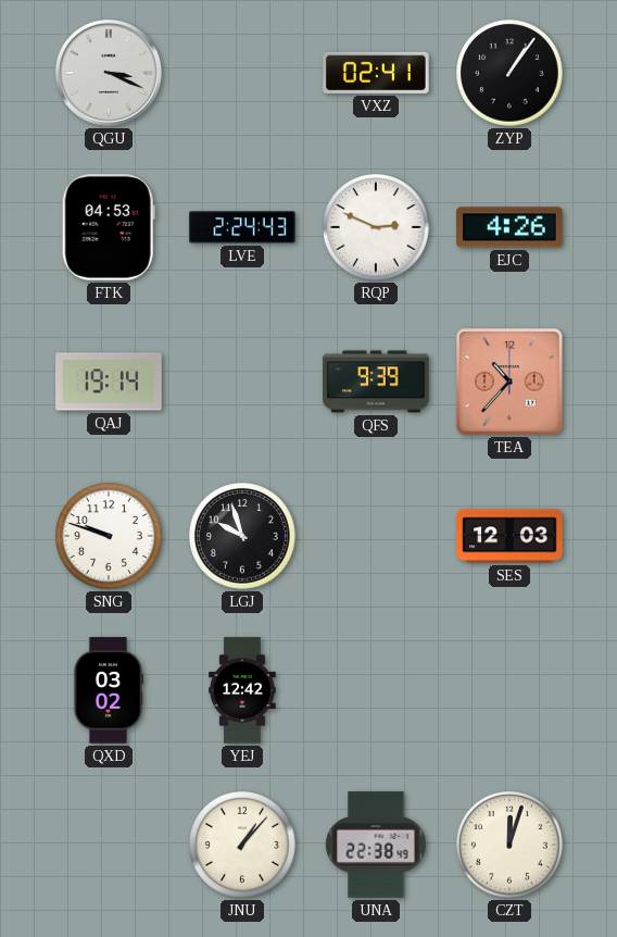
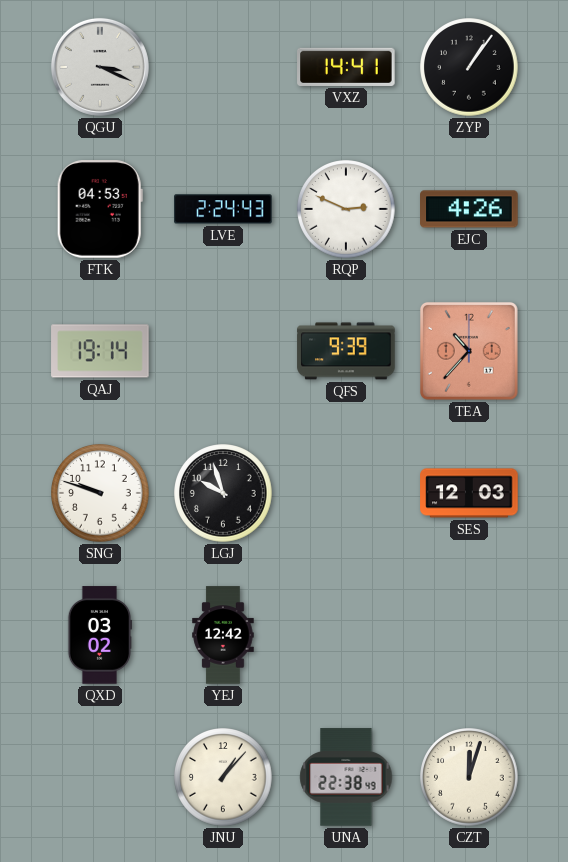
VXZ: 02:41 -> 14:41
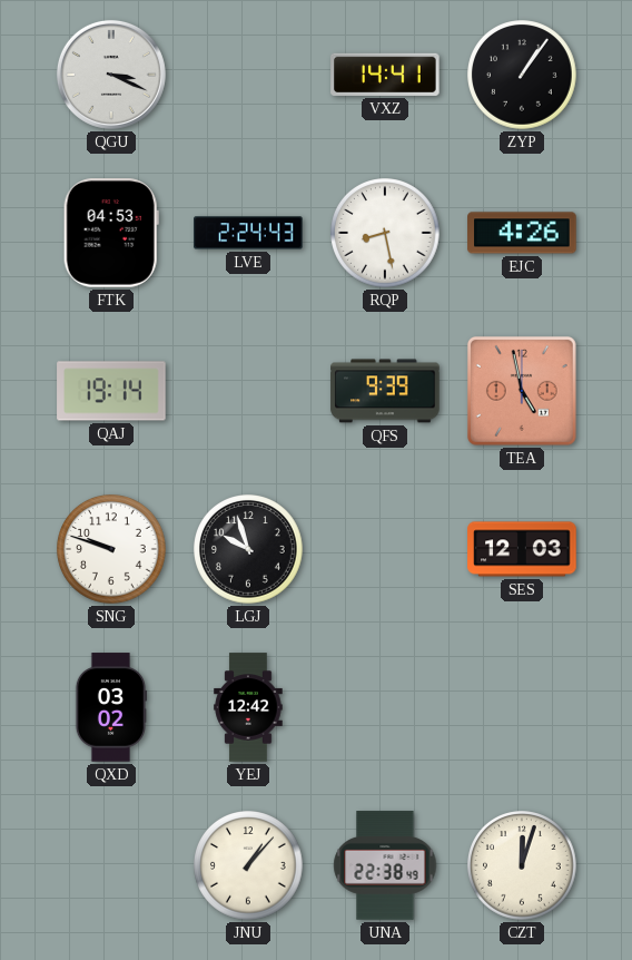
RQP: 2:49 -> 8:28
TEA: 10:37 -> 4:58
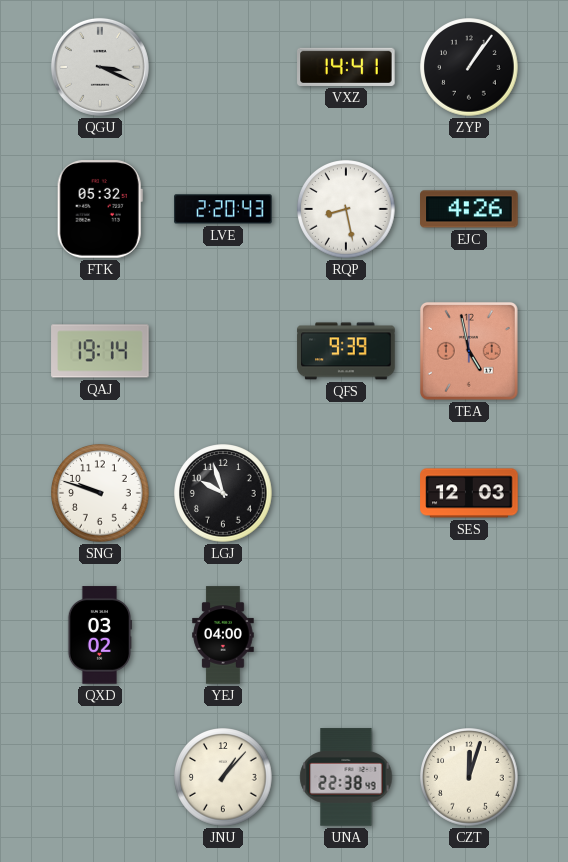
FTK: 04:53 -> 05:32
LVE: 2:24 -> 2:20
YEJ: 12:42 -> 04:00
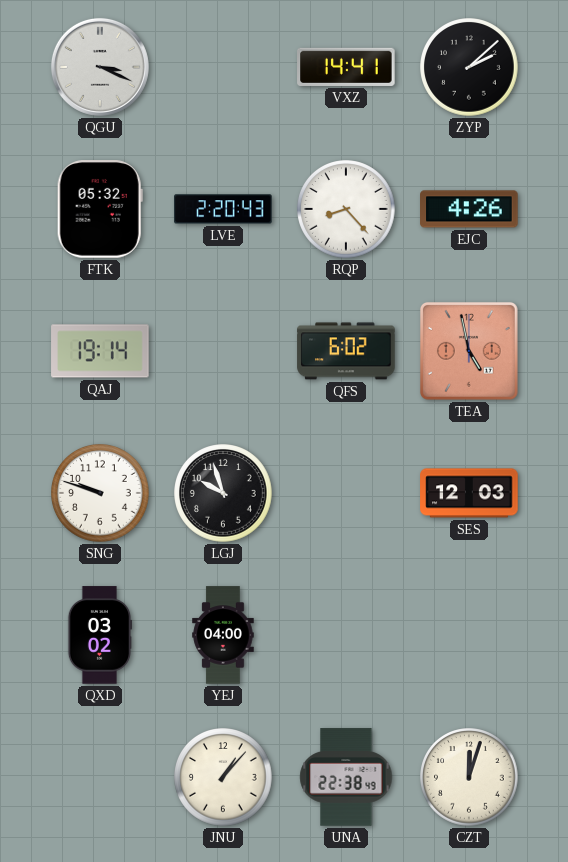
ZYP: 1:06 -> 2:08
RQP: 8:28 -> 8:23
QFS: 9:39 -> 6:02
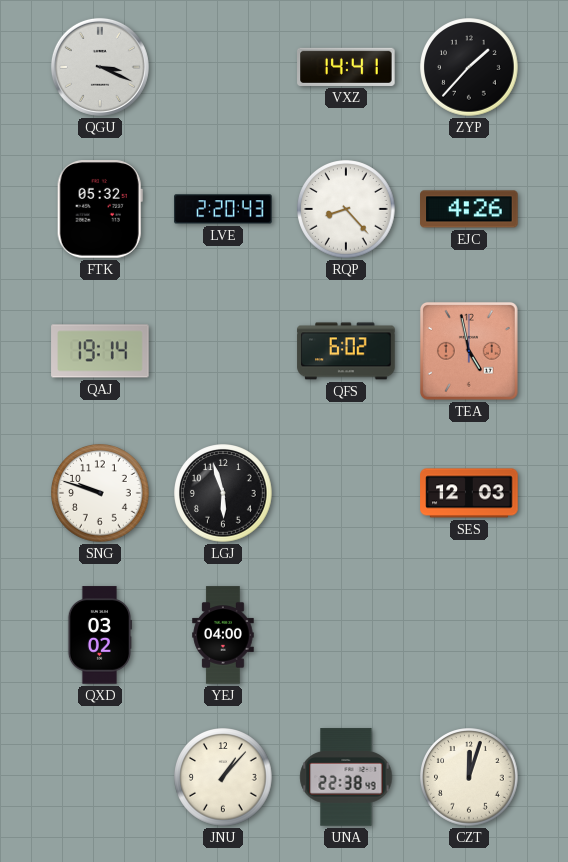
ZYP: 2:08 -> 1:37
LGJ: 9:57 -> 5:57
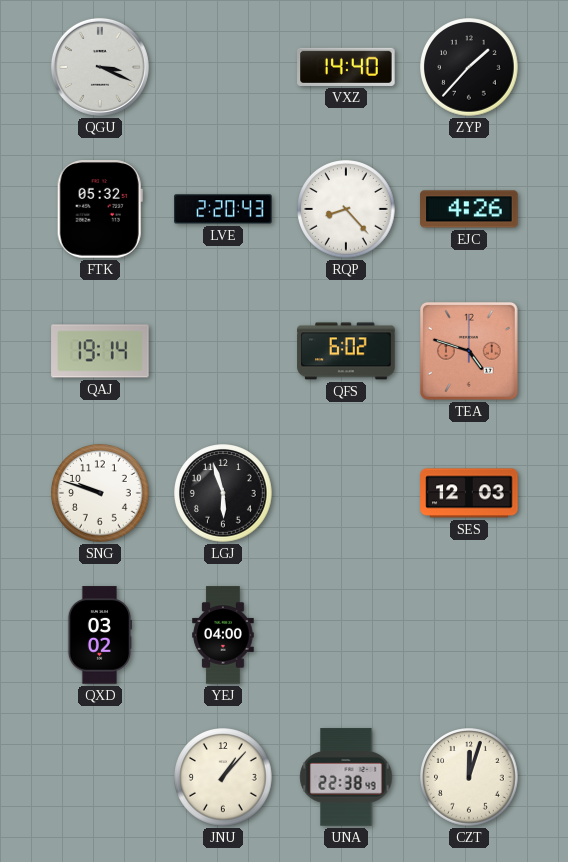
VXZ: 14:41 -> 14:40
TEA: 4:58 -> 4:48
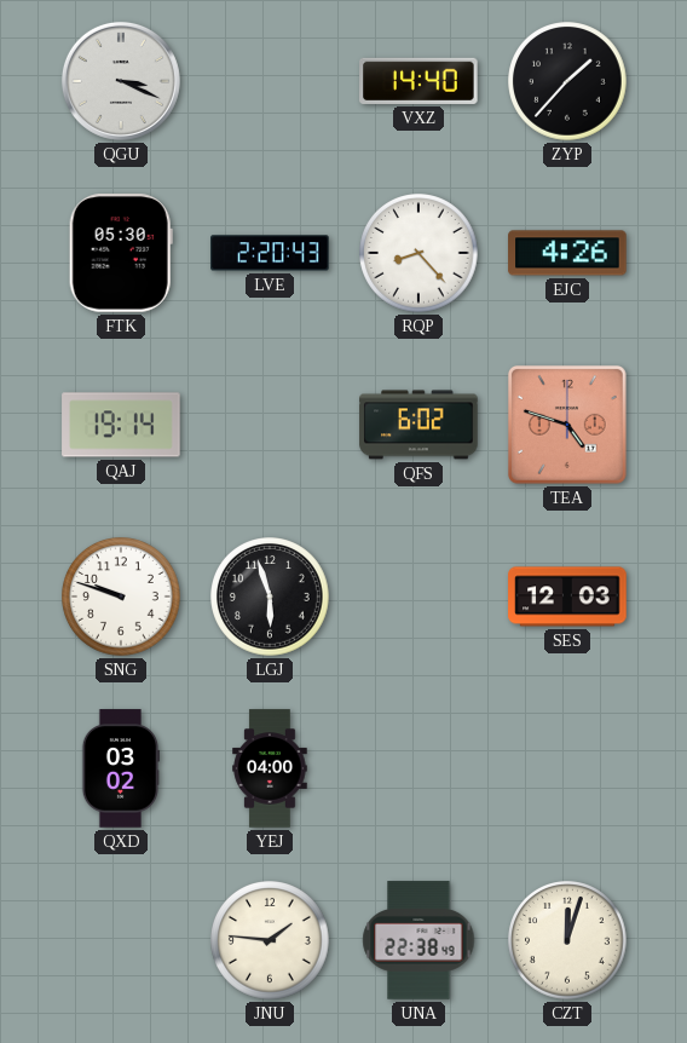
FTK: 05:32 -> 05:30
JNU: 1:07 -> 1:46
